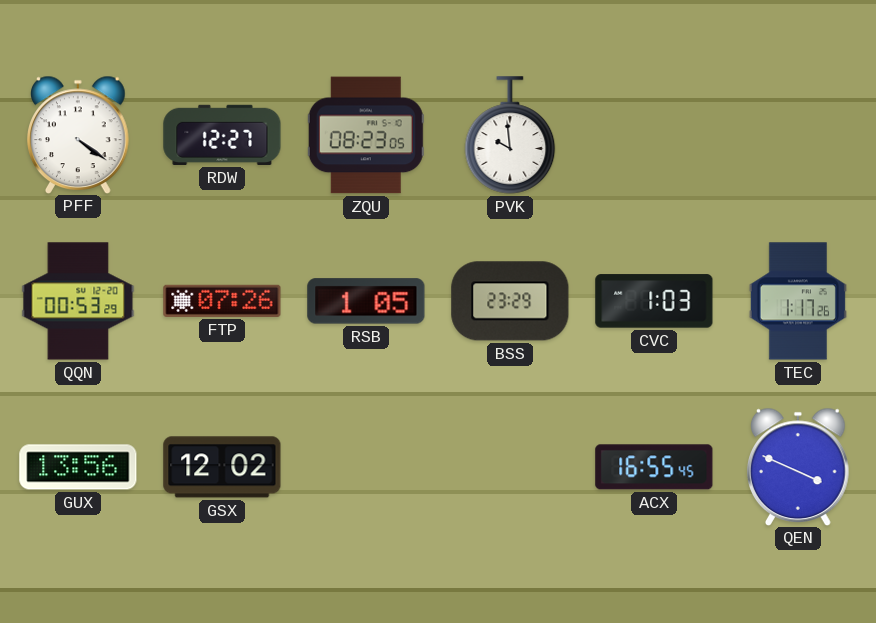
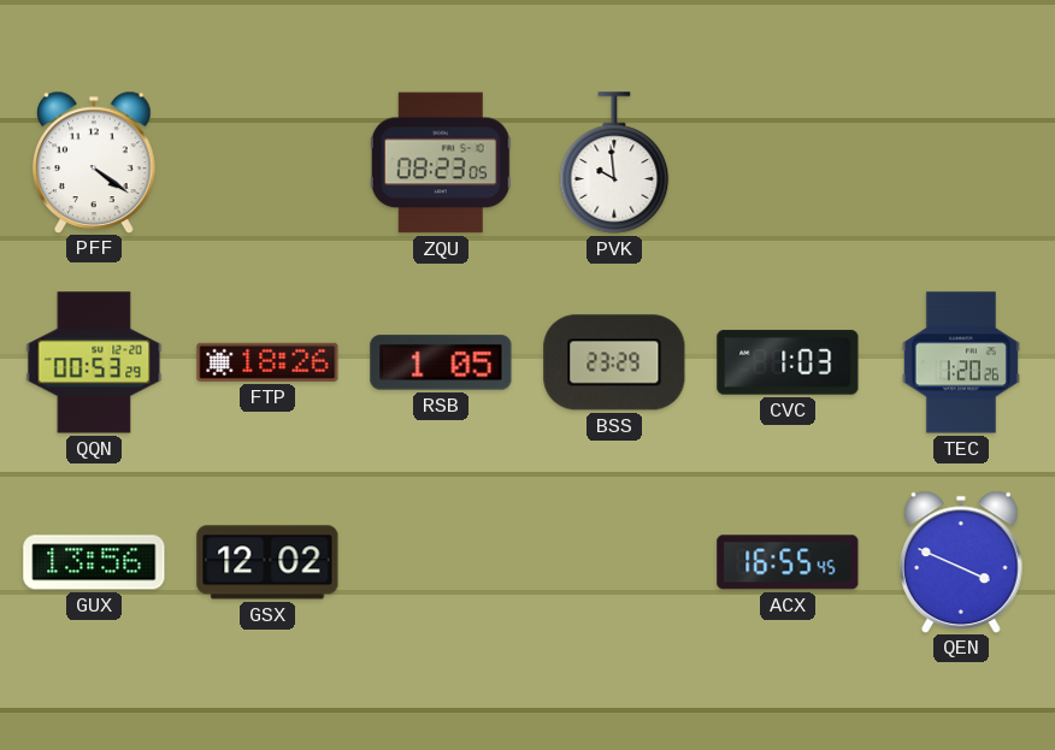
RDW: 12:27 -> none
FTP: 07:26 -> 18:26
TEC: 1:17 -> 1:20
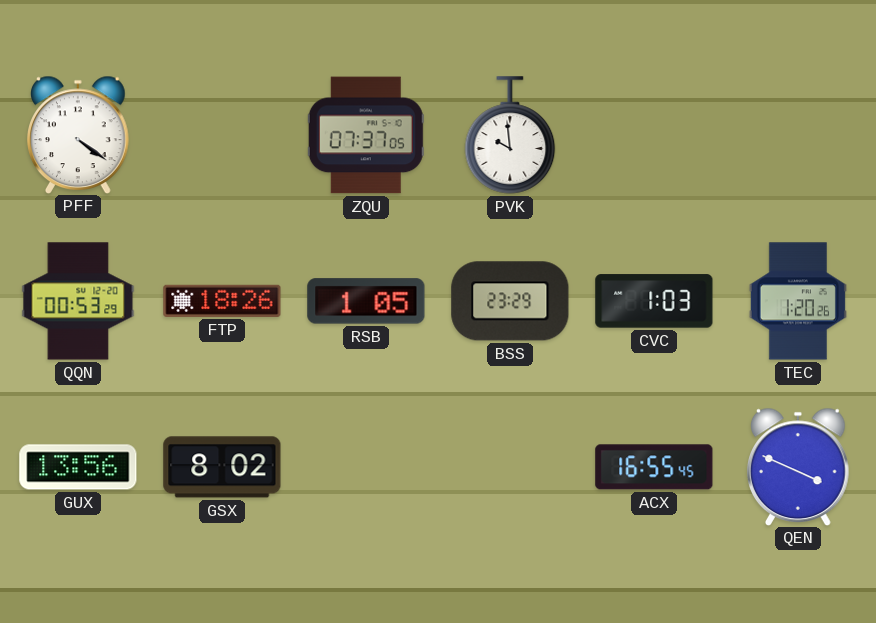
ZQU: 08:23 -> 07:37
GSX: 12:02 -> 8:02
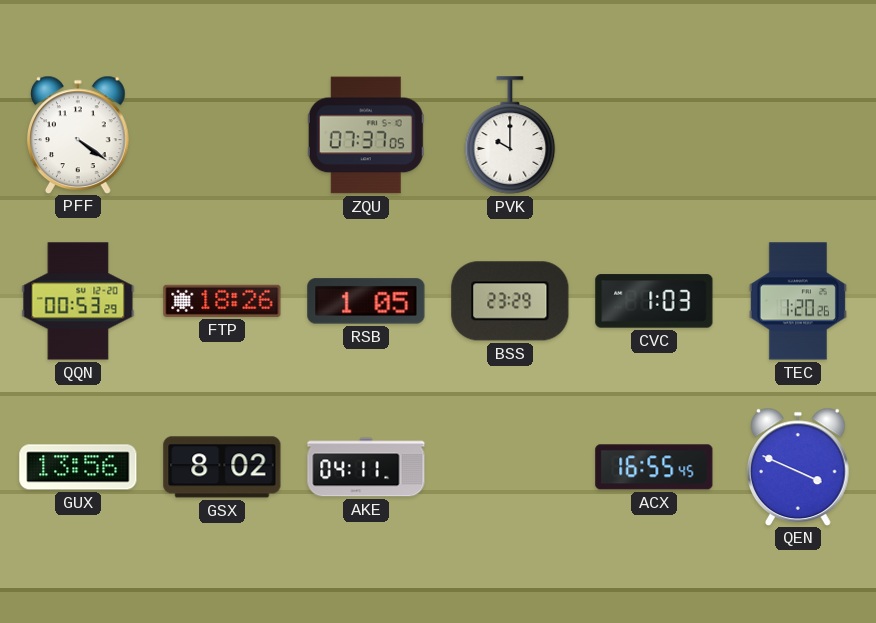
PVK: 9:59 -> 10:00
AKE: none -> 04:11
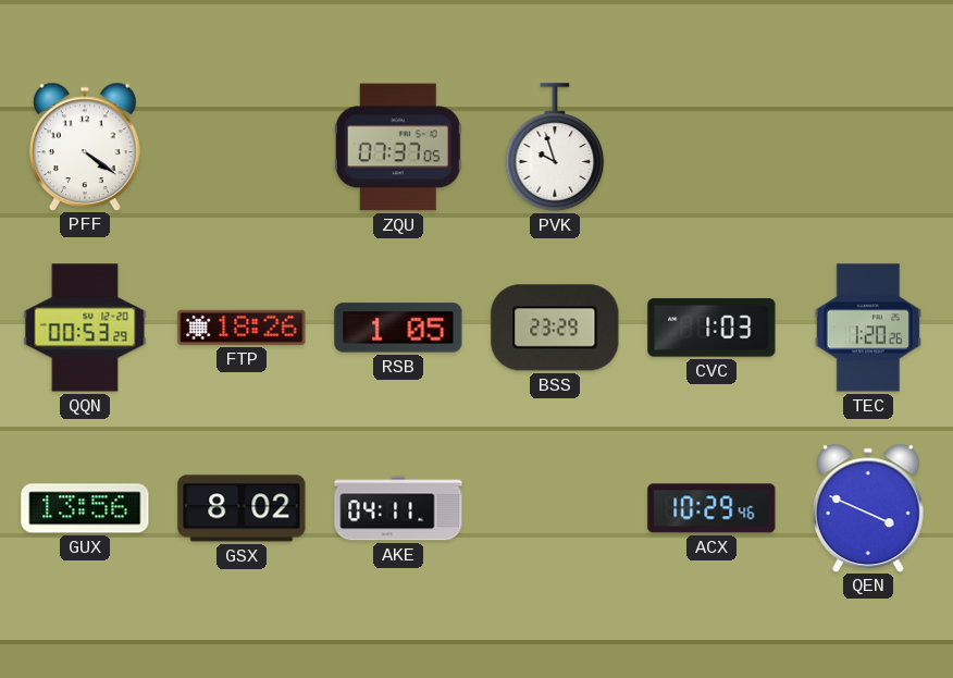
PVK: 10:00 -> 9:57
ACX: 16:55 -> 10:29
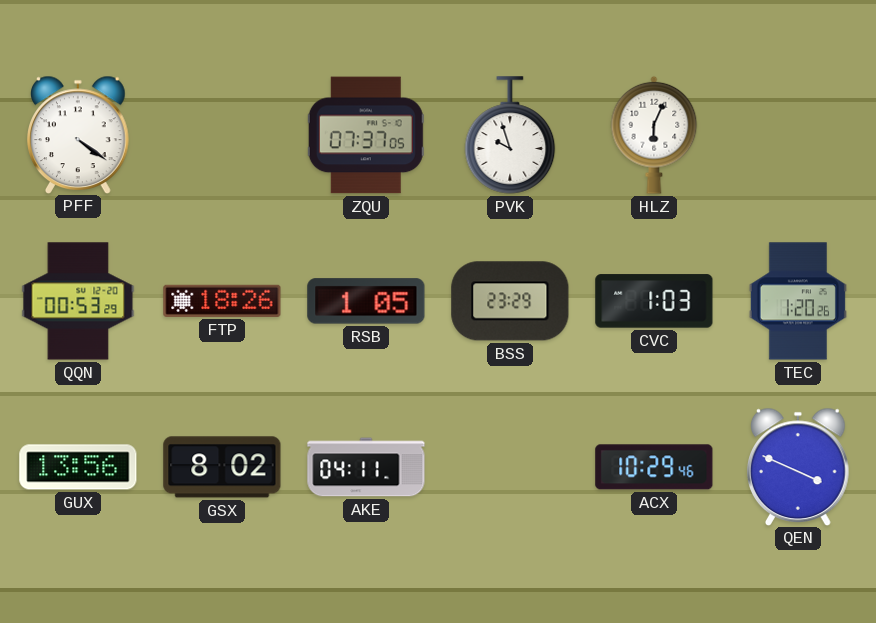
HLZ: none -> 6:04
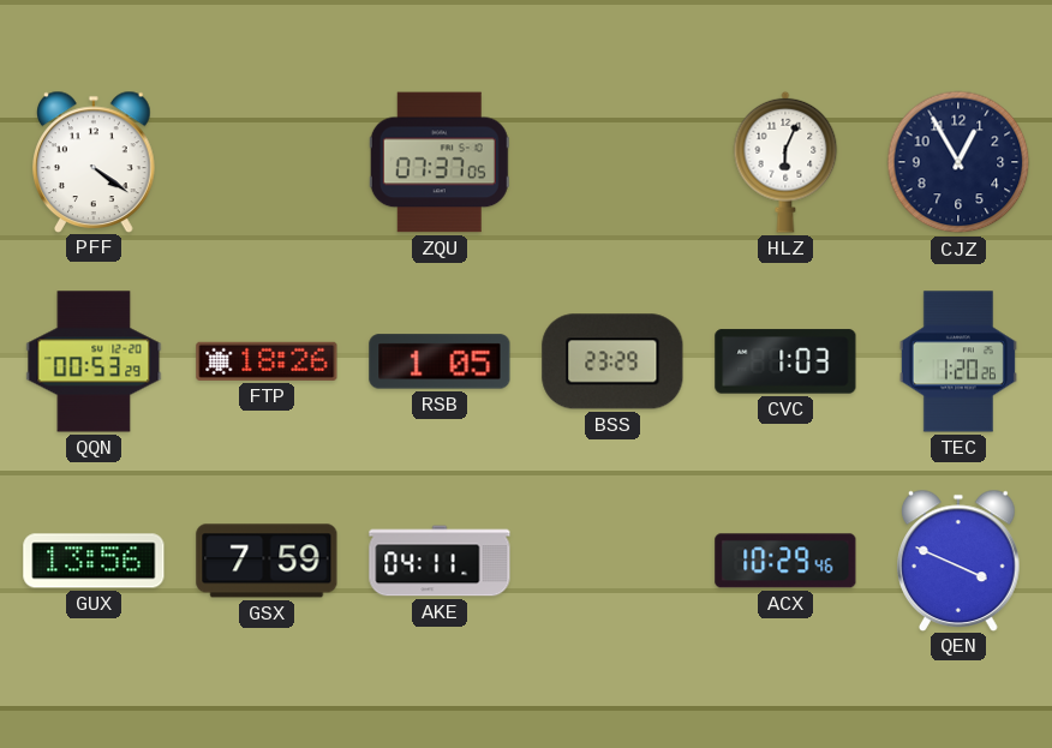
PVK: 9:57 -> none
CJZ: none -> 12:55
GSX: 8:02 -> 7:59
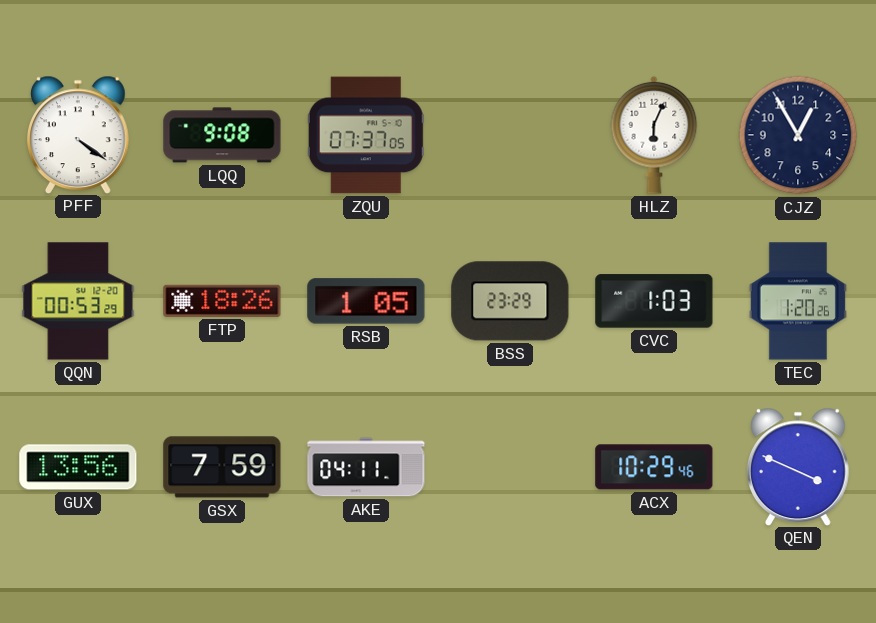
LQQ: none -> 9:08
